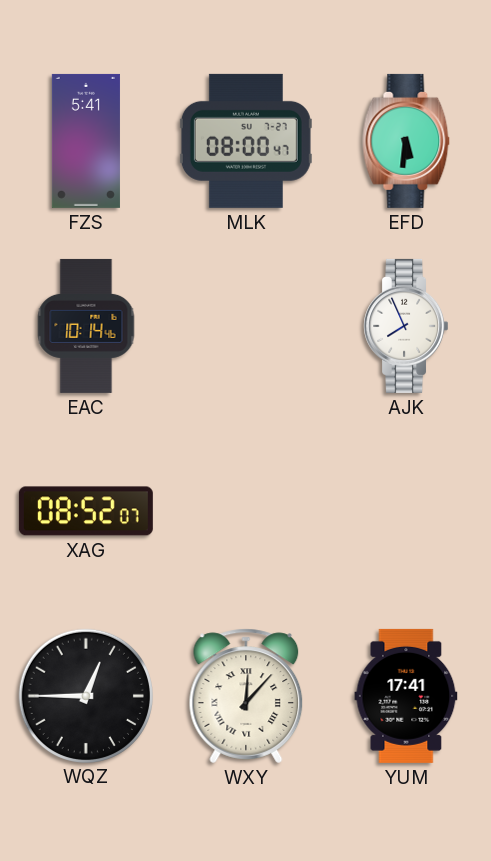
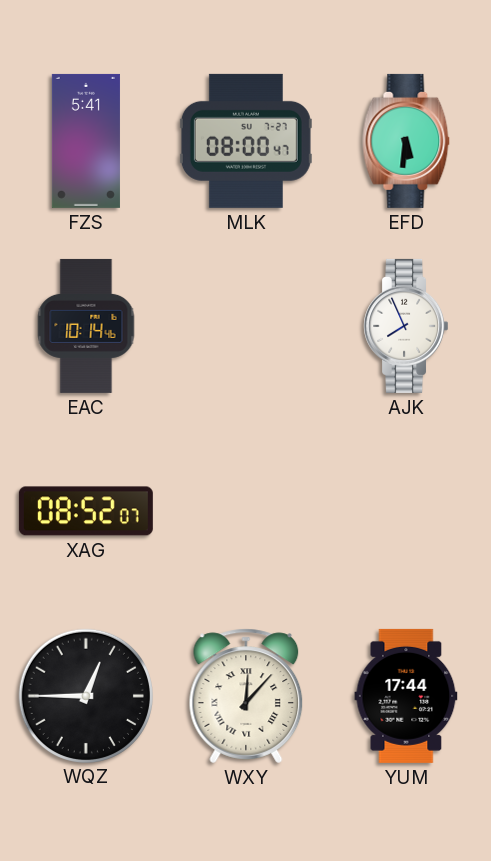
YUM: 17:41 -> 17:44
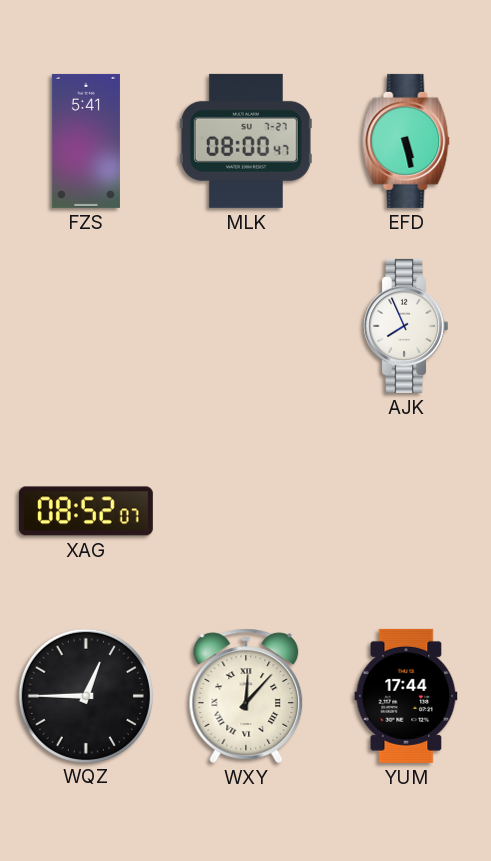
EFD: 5:31 -> 5:28
EAC: 10:14 -> none
